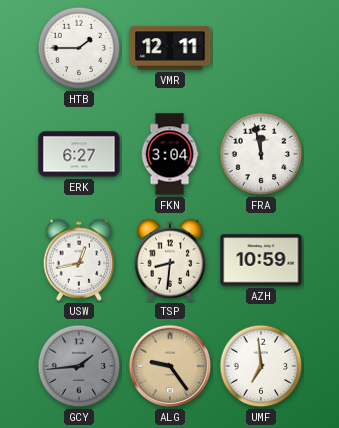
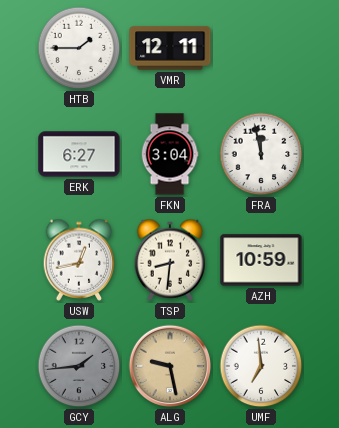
ALG: 9:24 -> 9:28
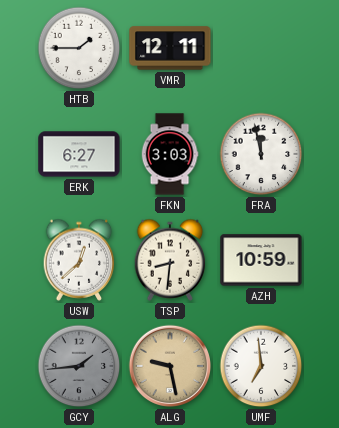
FKN: 3:04 -> 3:03
USW: 12:43 -> 12:38
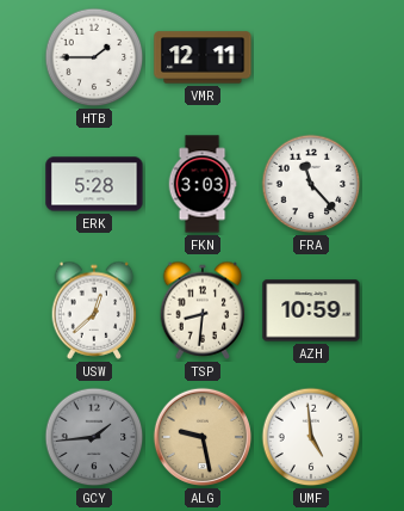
ERK: 6:27 -> 5:28
FRA: 11:58 -> 11:23
UMF: 6:59 -> 4:59
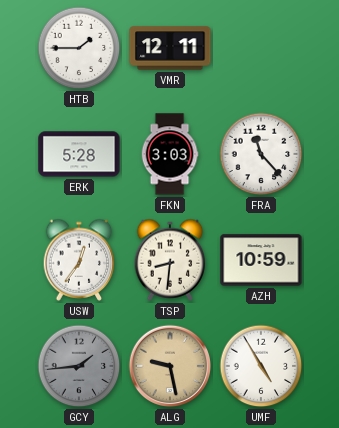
USW: 12:38 -> 12:36
UMF: 4:59 -> 4:55
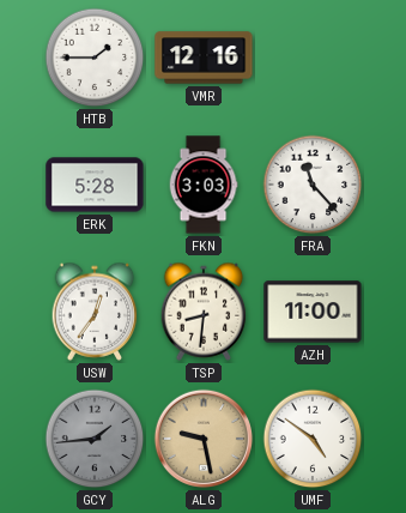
VMR: 12:11 -> 12:16
AZH: 10:59 -> 11:00
UMF: 4:55 -> 4:51
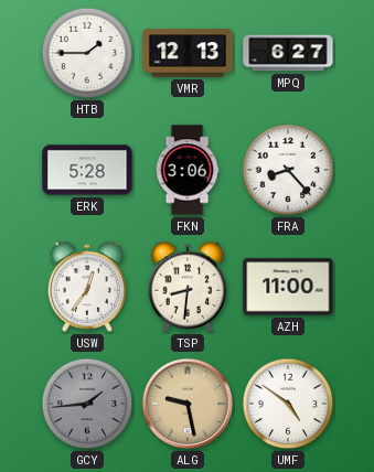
VMR: 12:16 -> 12:13
MPQ: none -> 6:27
FKN: 3:03 -> 3:06
FRA: 11:23 -> 8:23
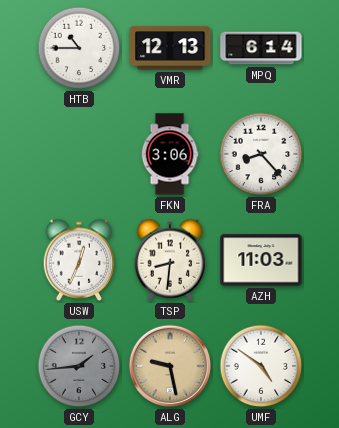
HTB: 1:45 -> 10:45
MPQ: 6:27 -> 6:14
ERK: 5:28 -> none
USW: 12:36 -> 12:34
AZH: 11:00 -> 11:03
